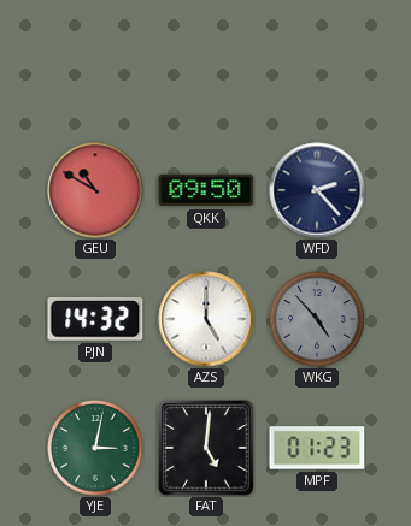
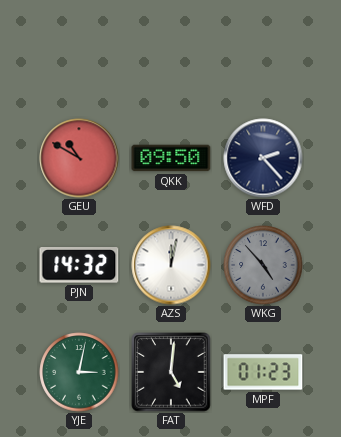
AZS: 5:00 -> 12:02
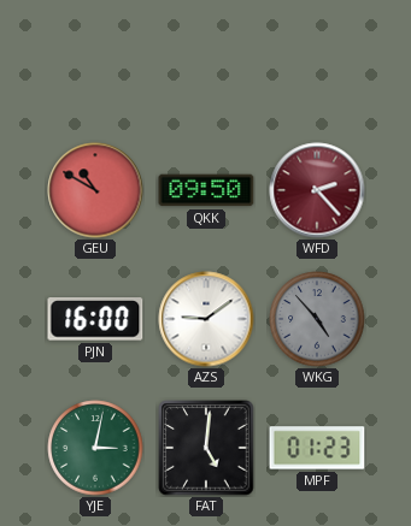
WFD dial: navy -> burgundy
PJN: 14:32 -> 16:00
AZS: 12:02 -> 9:09
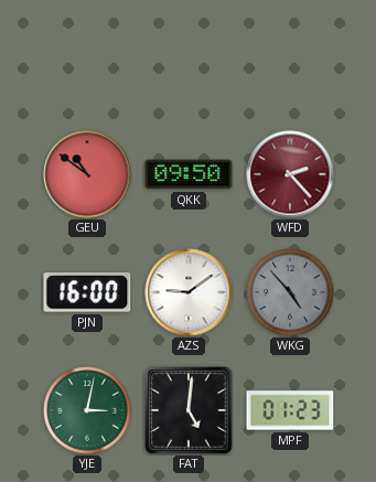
GEU: 10:50 -> 10:51
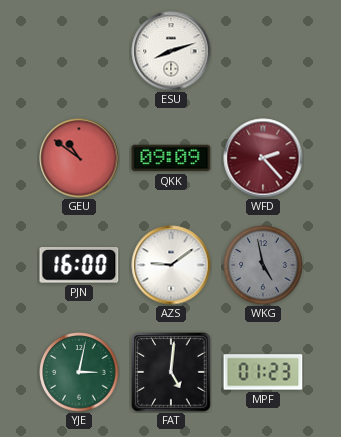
ESU: none -> 8:12
QKK: 09:50 -> 09:09
WKG: 4:53 -> 4:58
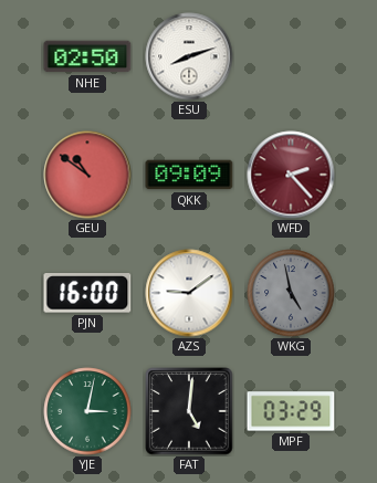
NHE: none -> 02:50
MPF: 01:23 -> 03:29
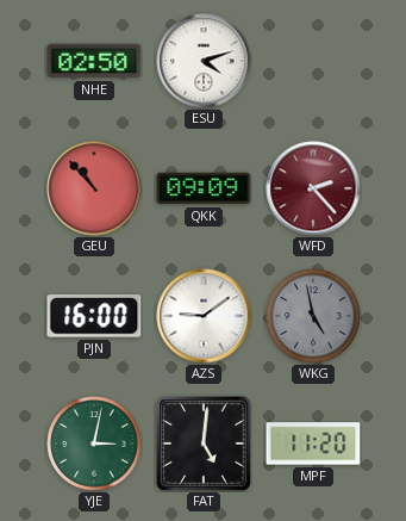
ESU: 8:12 -> 4:12
GEU: 10:51 -> 10:53
MPF: 03:29 -> 11:20
